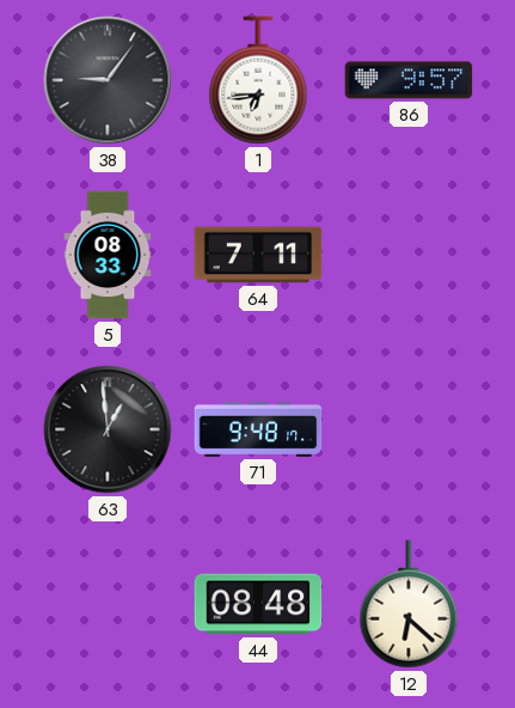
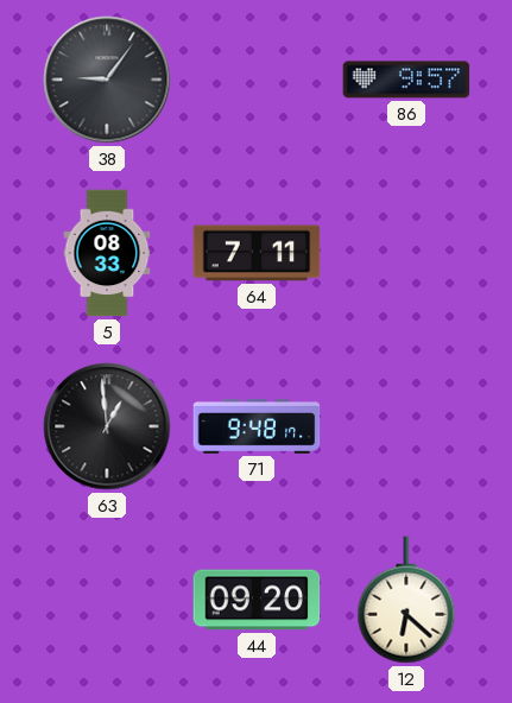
1: 6:44 -> none
44: 08:48 -> 09:20
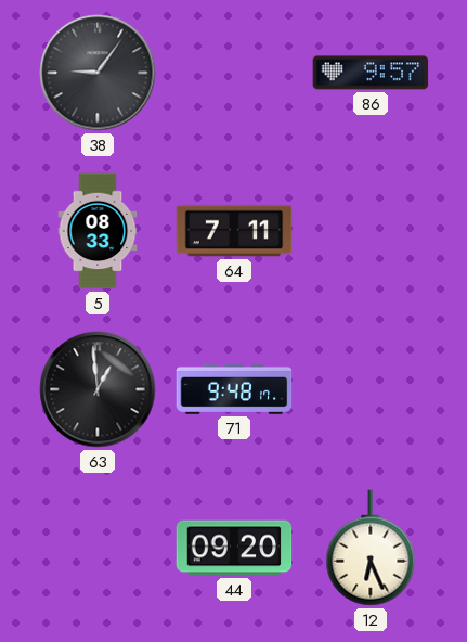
12: 6:22 -> 6:26
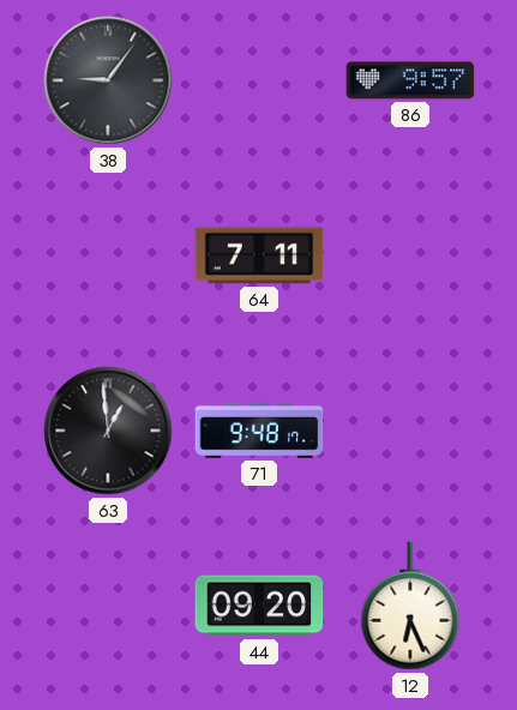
5: 08:33 -> none
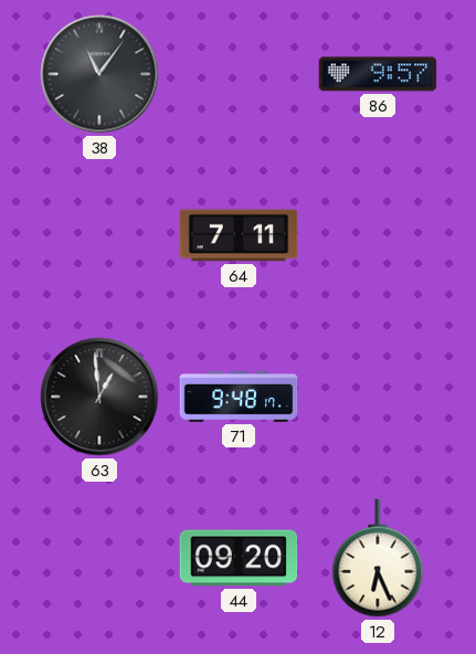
38: 9:06 -> 11:06
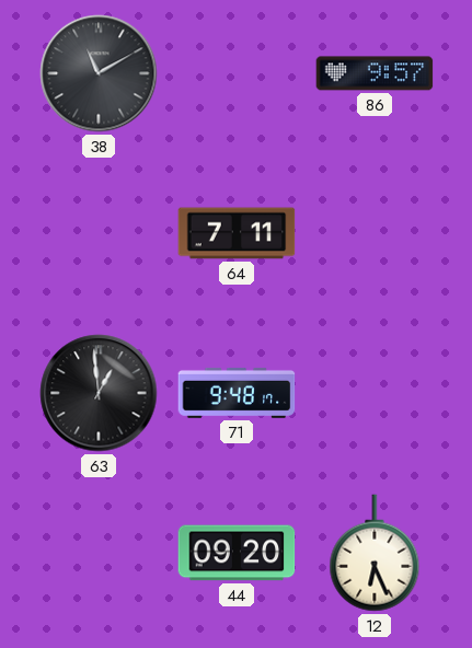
38: 11:06 -> 11:10
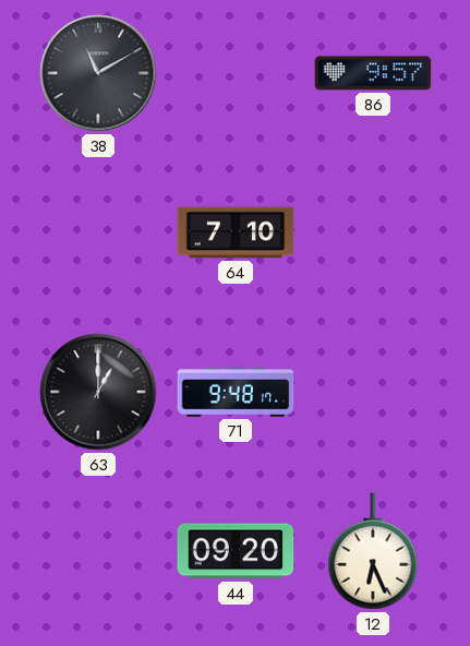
64: 7:11 -> 7:10
63: 12:59 -> 1:00
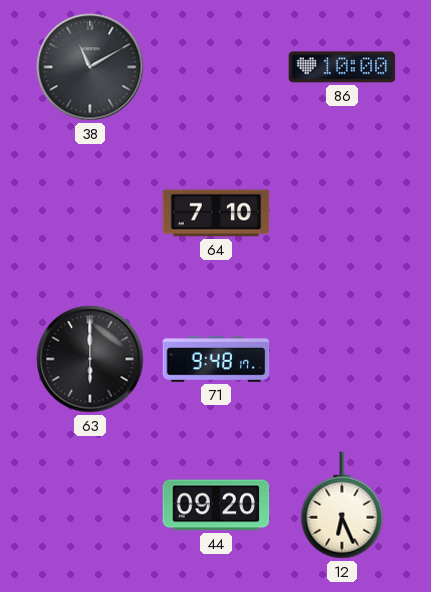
86: 9:57 -> 10:00
63: 1:00 -> 6:00
